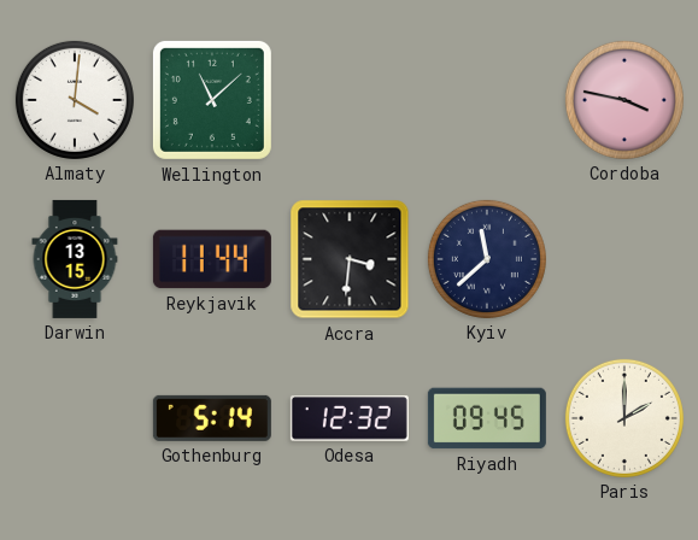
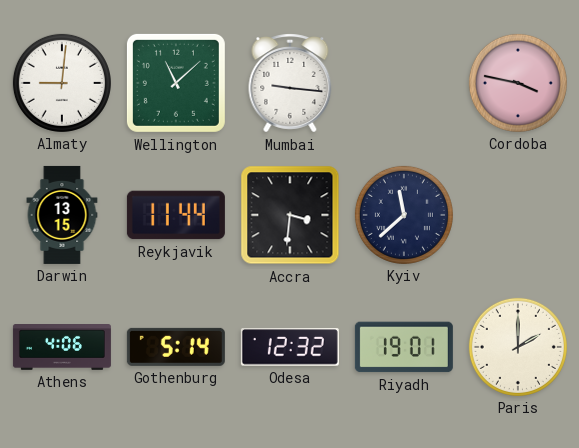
Almaty: 4:01 -> 9:01
Mumbai: none -> 9:16
Athens: none -> 4:06
Riyadh: 09:45 -> 19:01
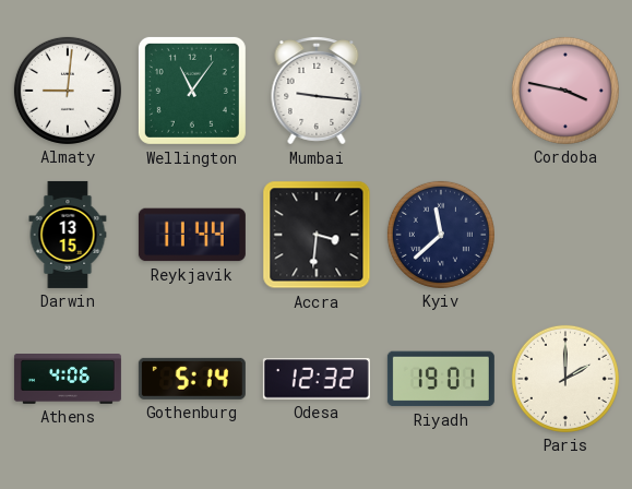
Wellington: 11:08 -> 11:06
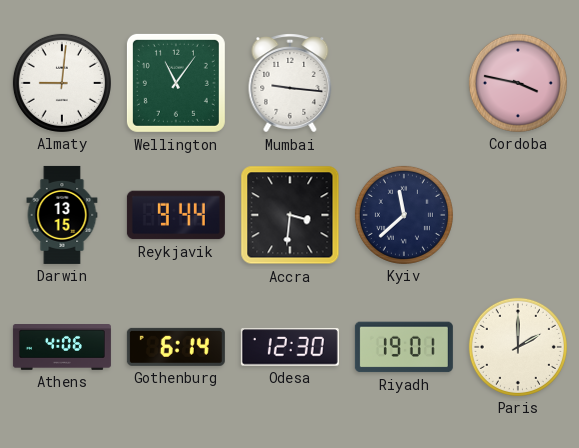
Reykjavik: 11:44 -> 9:44
Gothenburg: 5:14 -> 6:14
Odesa: 12:32 -> 12:30
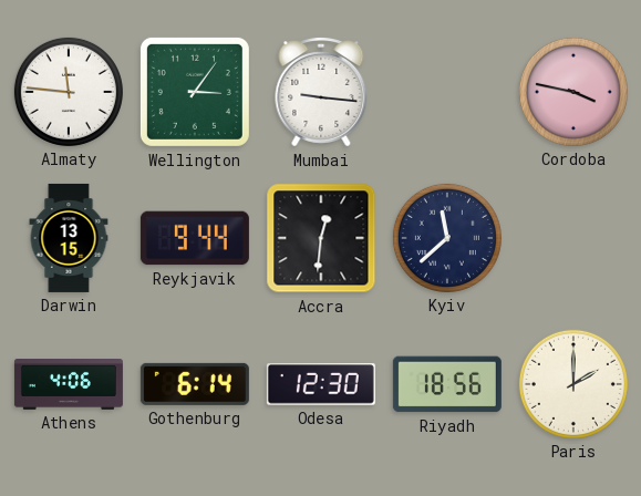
Almaty: 9:01 -> 11:46
Wellington: 11:06 -> 3:06
Accra: 3:31 -> 12:31
Riyadh: 19:01 -> 18:56
